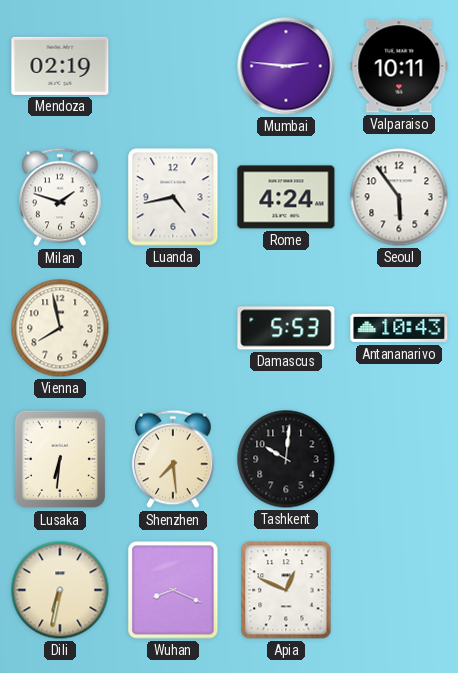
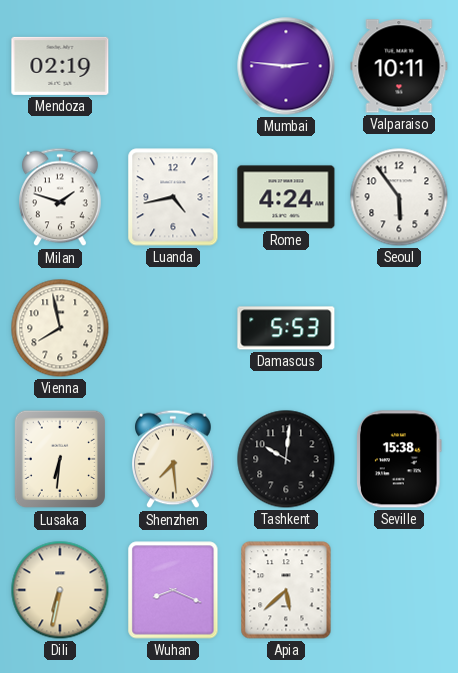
Antananarivo: 10:43 -> none
Seville: none -> 15:38
Apia: 12:49 -> 5:38
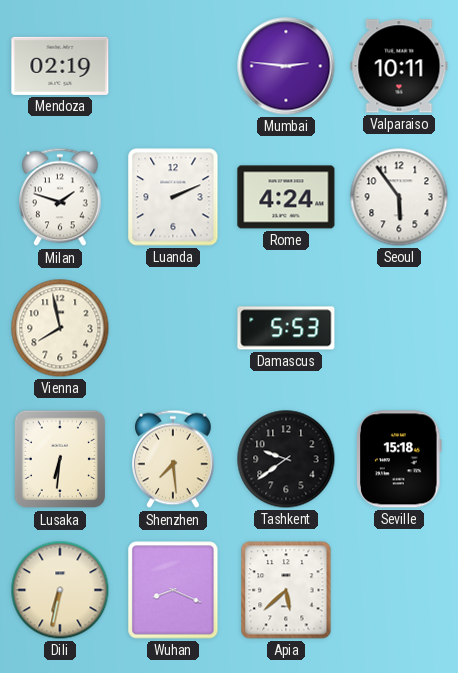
Luanda: 4:43 -> 2:11
Tashkent: 10:01 -> 9:39
Seville: 15:38 -> 15:18
